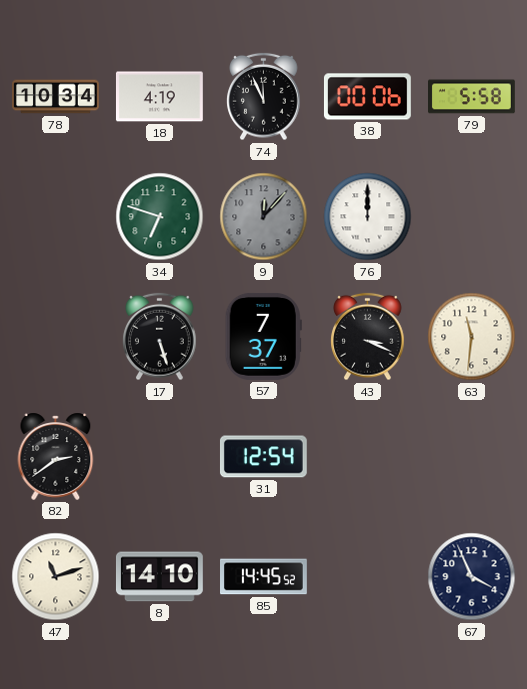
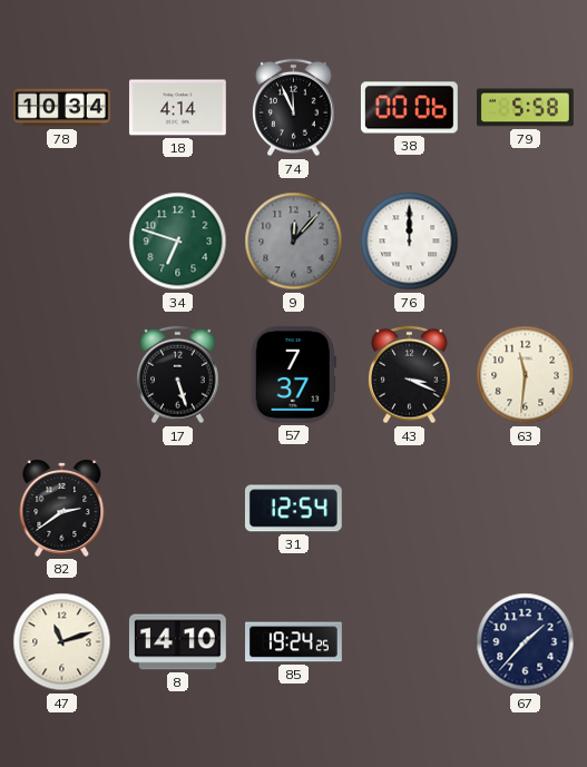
18: 4:19 -> 4:14
85: 14:45 -> 19:24
67: 3:56 -> 1:37
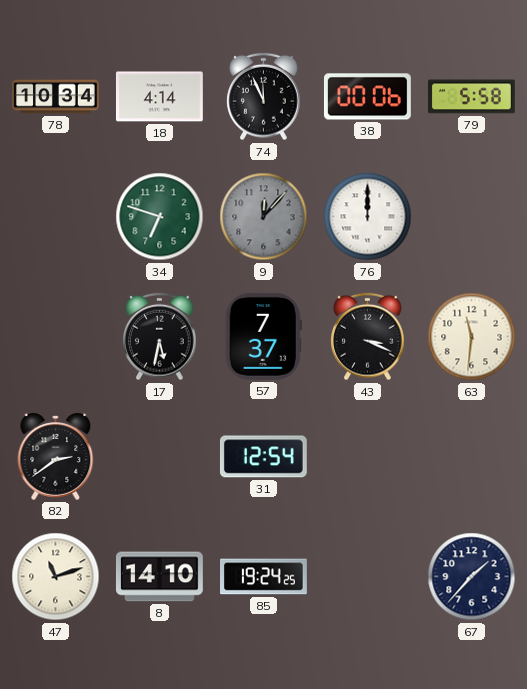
17: 5:27 -> 5:32
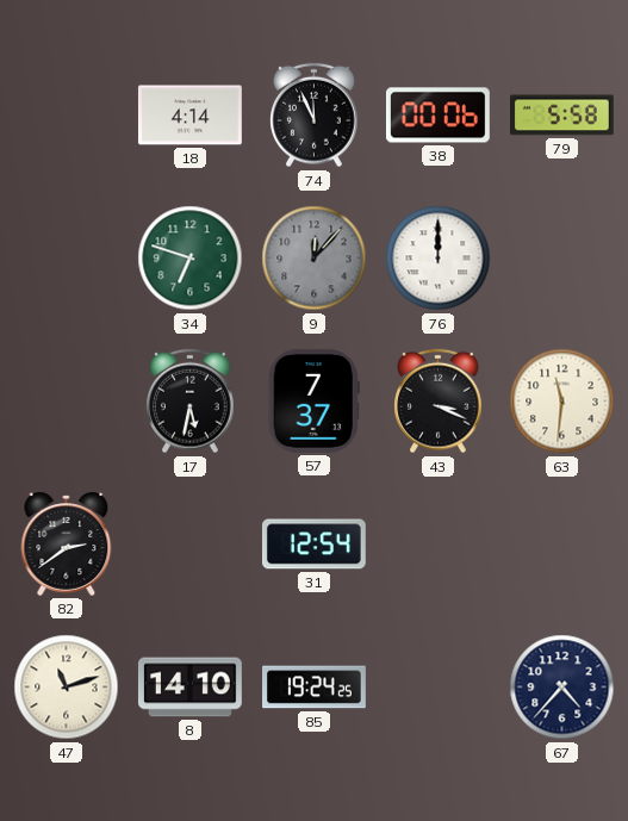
78: 10:34 -> none
67: 1:37 -> 4:37
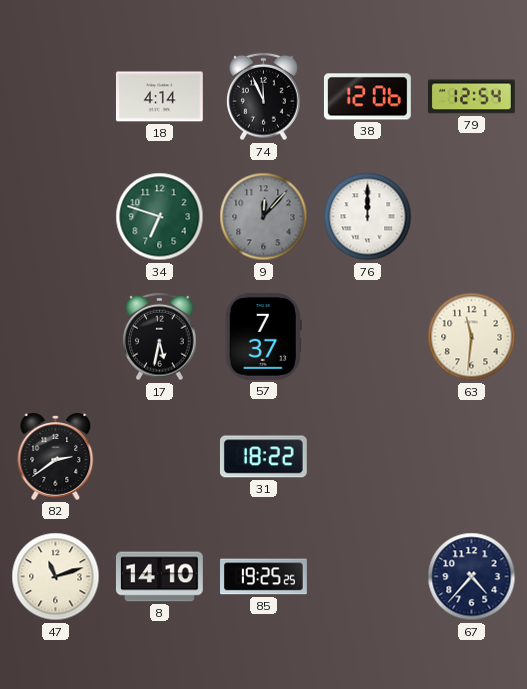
38: 00:06 -> 12:06
79: 5:58 -> 12:54
43: 3:19 -> none
31: 12:54 -> 18:22
85: 19:24 -> 19:25
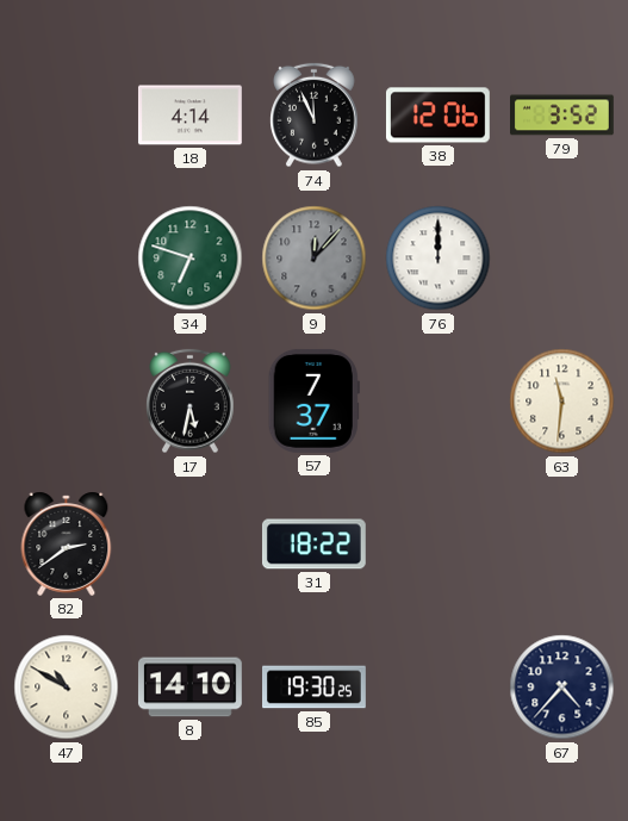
79: 12:54 -> 3:52
47: 11:12 -> 10:50
85: 19:25 -> 19:30
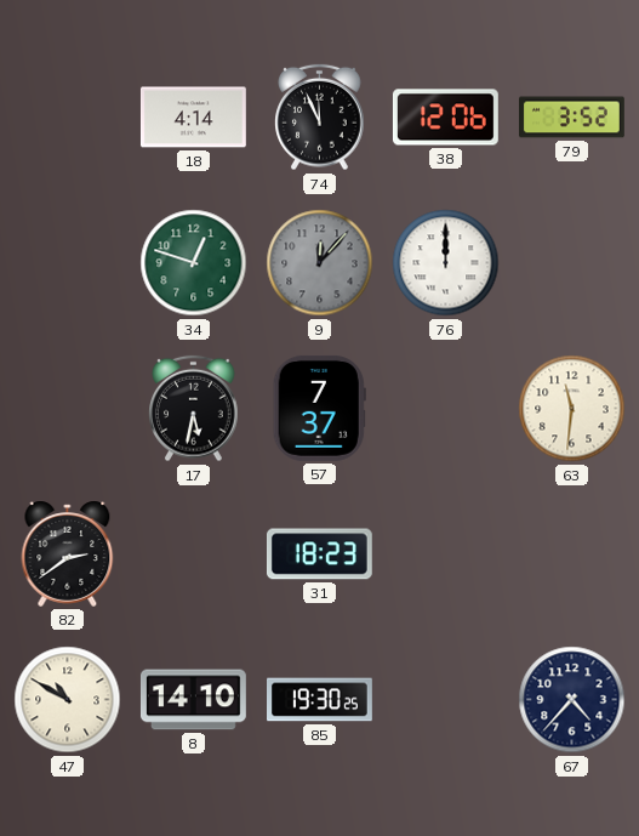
34: 6:48 -> 12:48
31: 18:22 -> 18:23
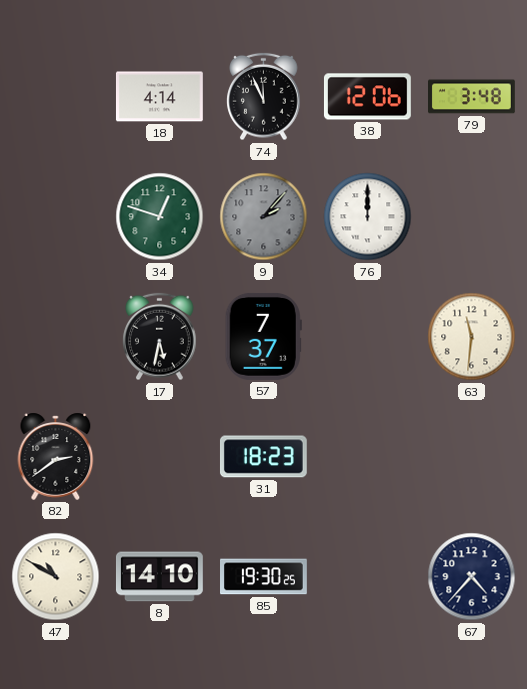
79: 3:52 -> 3:48
9: 12:07 -> 2:07
